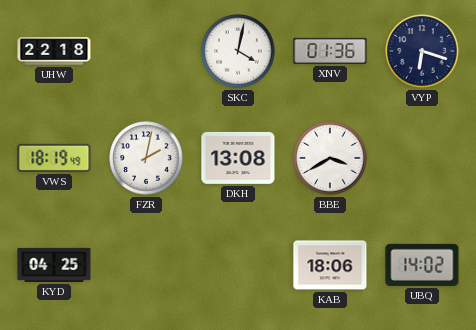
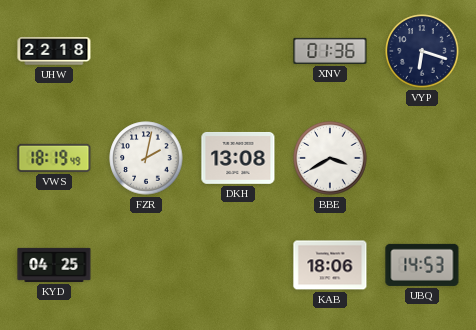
SKC: 4:02 -> none
UBQ: 14:02 -> 14:53
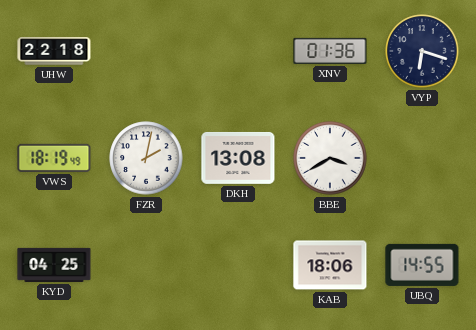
UBQ: 14:53 -> 14:55
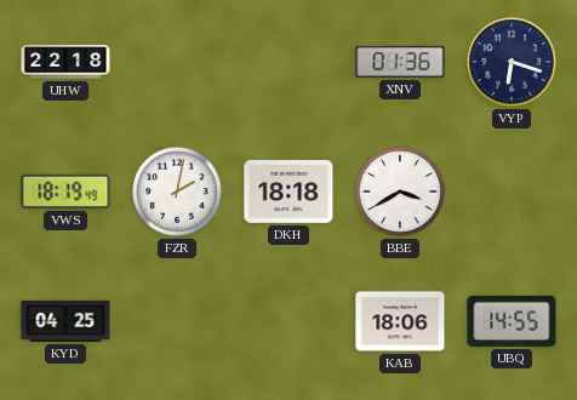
DKH: 13:08 -> 18:18
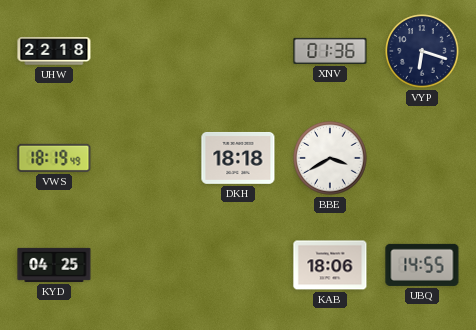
FZR: 2:02 -> none
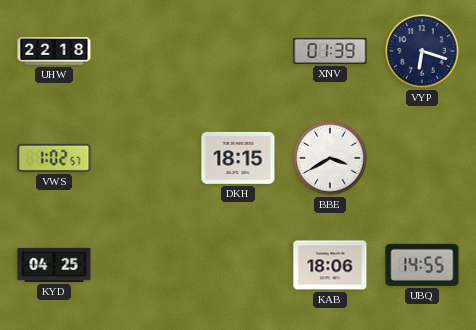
XNV: 01:36 -> 01:39
VWS: 18:19 -> 1:02
DKH: 18:18 -> 18:15
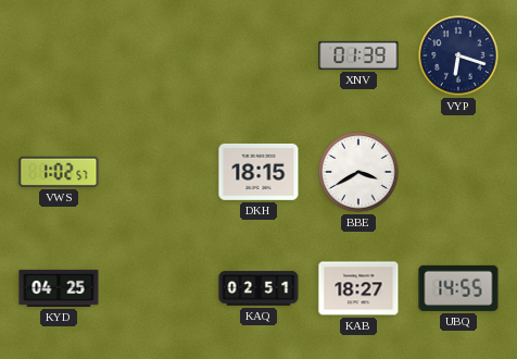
UHW: 22:18 -> none
KAQ: none -> 02:51
KAB: 18:06 -> 18:27
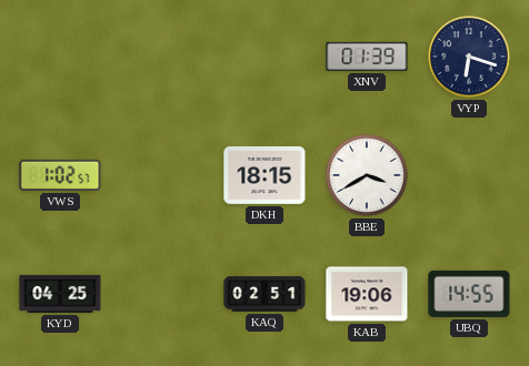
KAB: 18:27 -> 19:06
